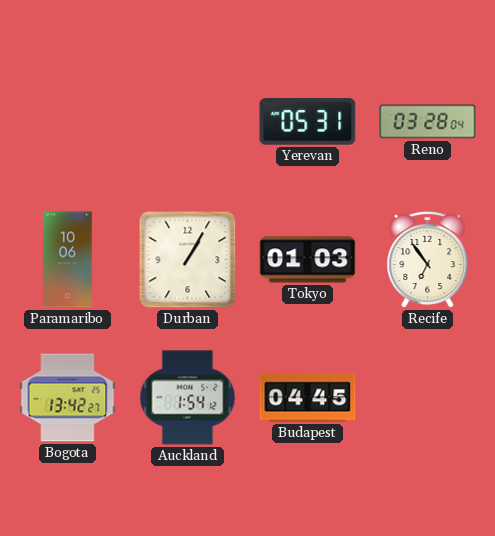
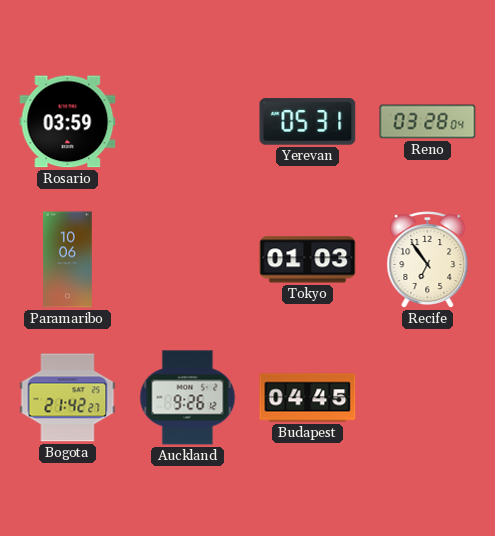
Rosario: none -> 03:59
Durban: 1:05 -> none
Bogota: 13:42 -> 21:42
Auckland: 1:54 -> 9:26
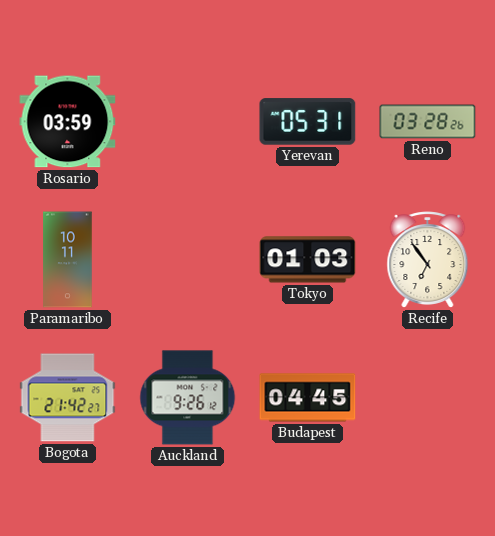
Reno: 03:28:04 -> 03:28:26
Paramaribo: 10:06 -> 10:11
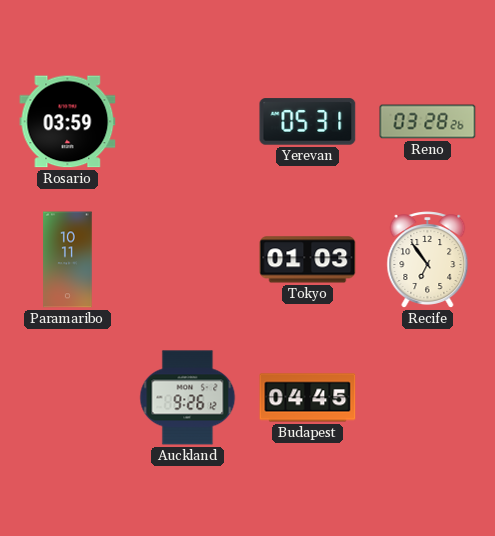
Bogota: 21:42 -> none
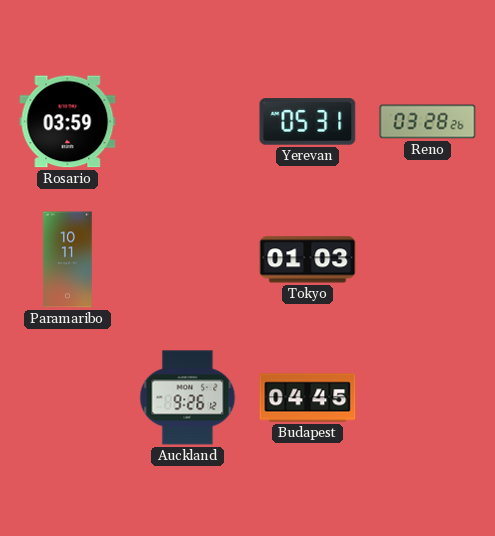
Recife: 6:54 -> none
